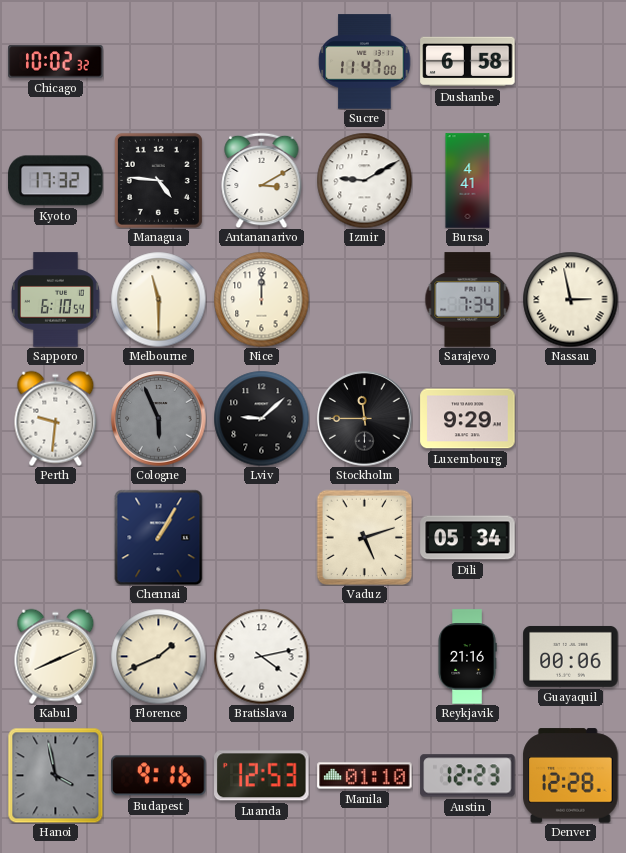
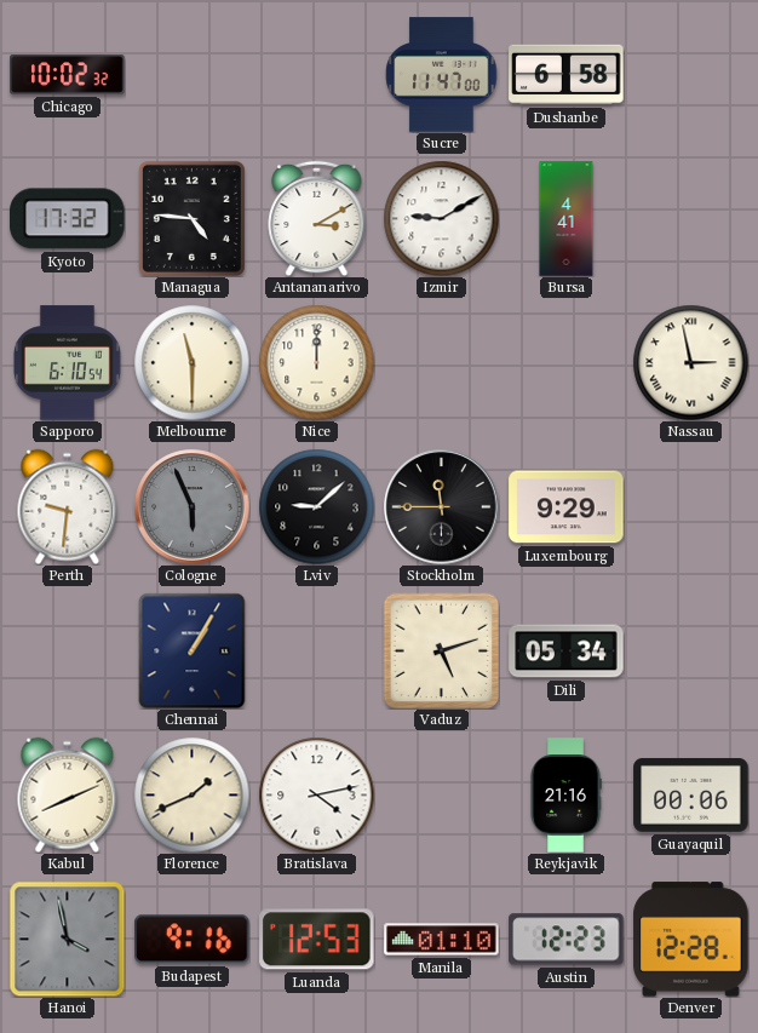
Sarajevo: 7:34 -> none
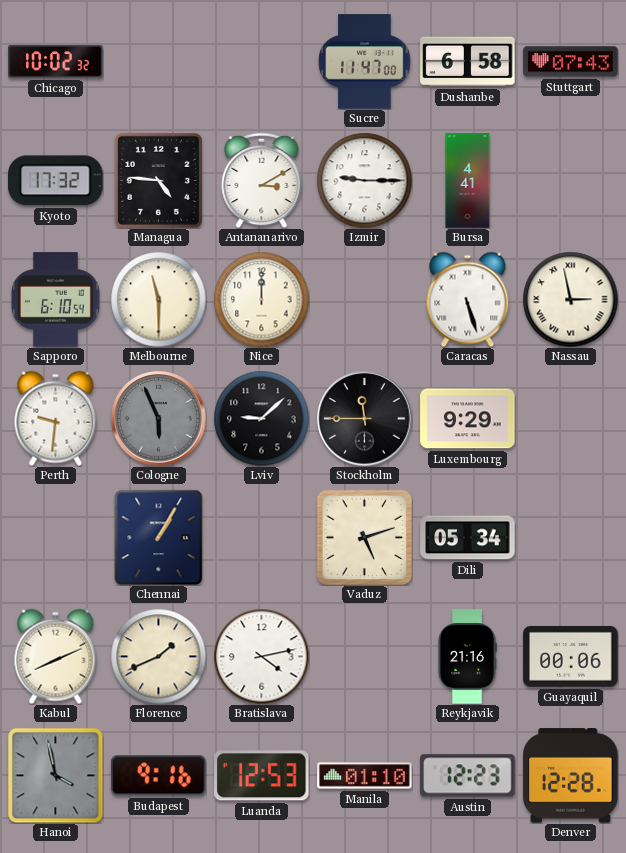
Stuttgart: none -> 07:43
Izmir: 9:10 -> 9:15
Caracas: none -> 5:27
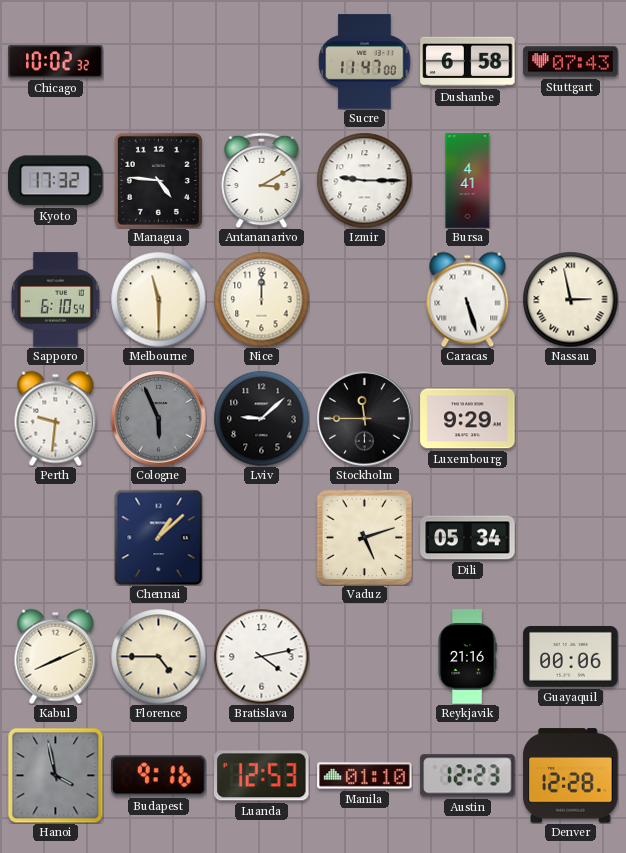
Chennai: 1:05 -> 1:08
Florence: 1:41 -> 4:45
